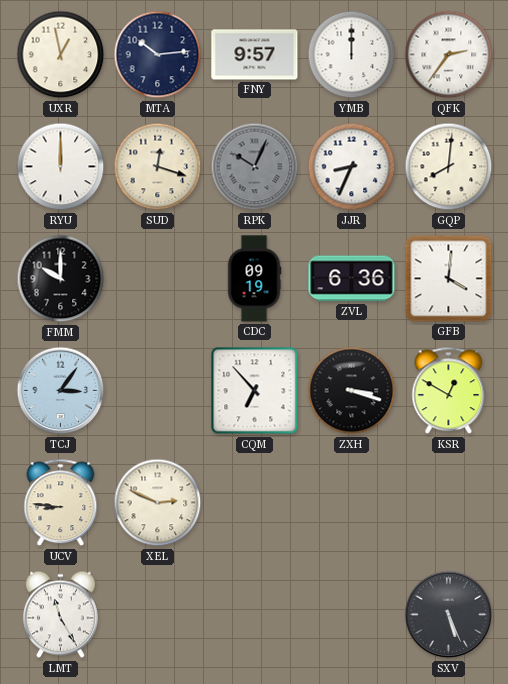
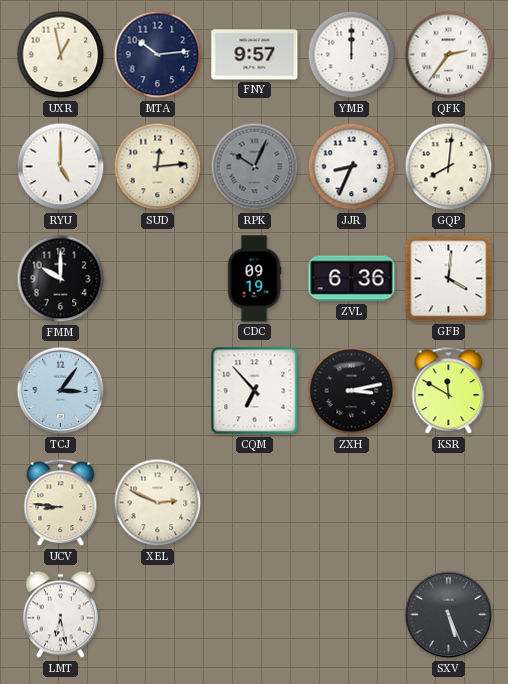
RYU: 12:00 -> 5:00
SUD: 12:18 -> 12:14
ZXH: 3:18 -> 3:13
KSR: 12:50 -> 11:50
LMT: 11:25 -> 6:28
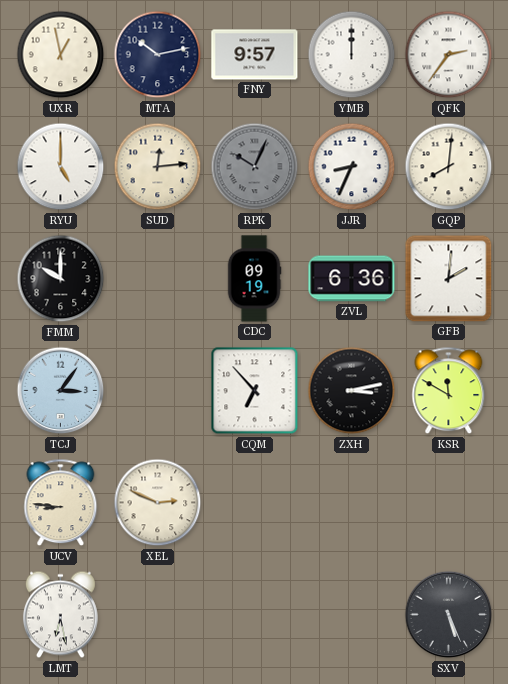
MTA: 10:14 -> 10:13
GFB: 4:01 -> 2:01
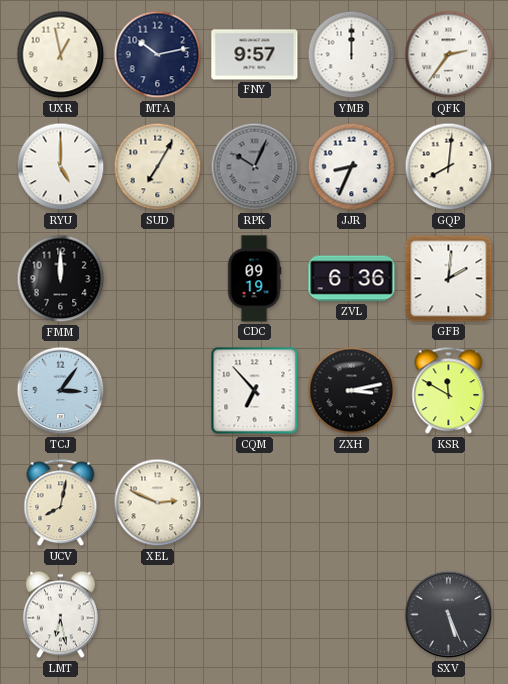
SUD: 12:14 -> 7:05
FMM: 10:00 -> 12:00
UCV: 8:46 -> 8:02
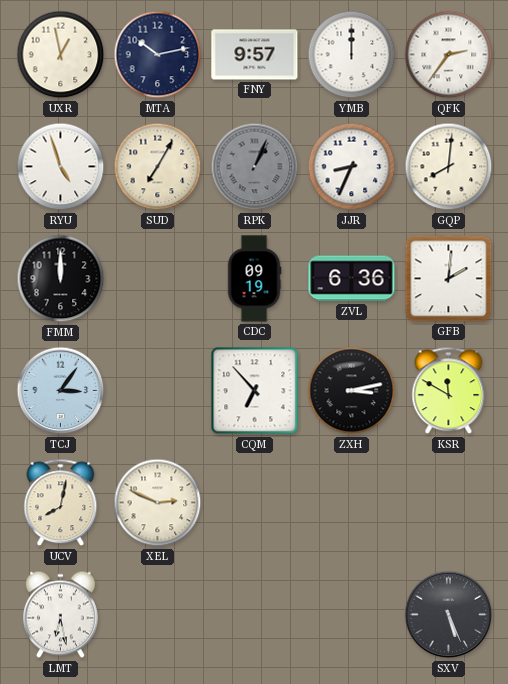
RYU: 5:00 -> 4:57
RPK: 10:04 -> 1:04
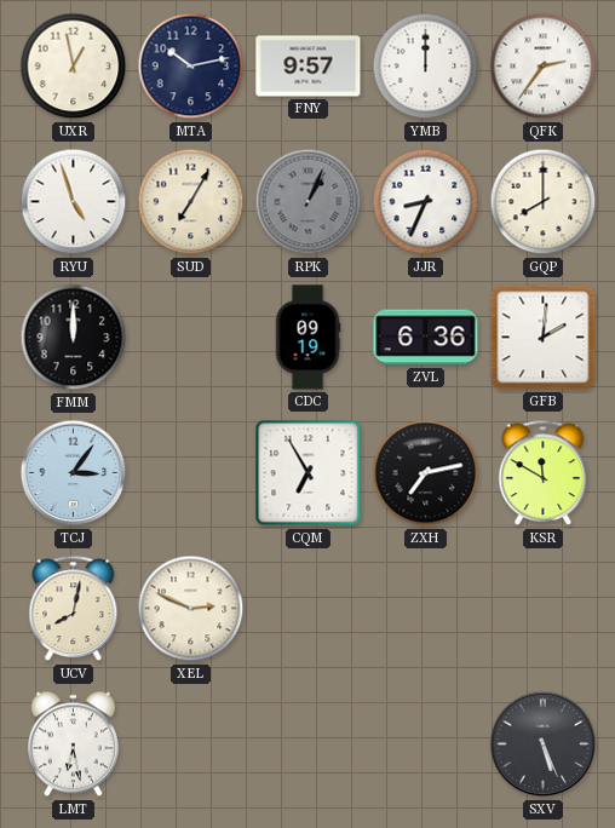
GQP: 8:01 -> 8:00
CQM: 6:53 -> 6:55
ZXH: 3:13 -> 7:13
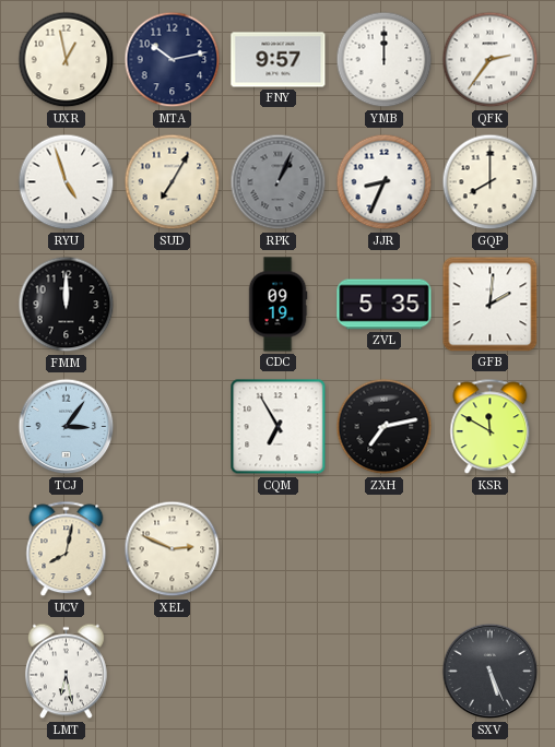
ZVL: 6:36 -> 5:35
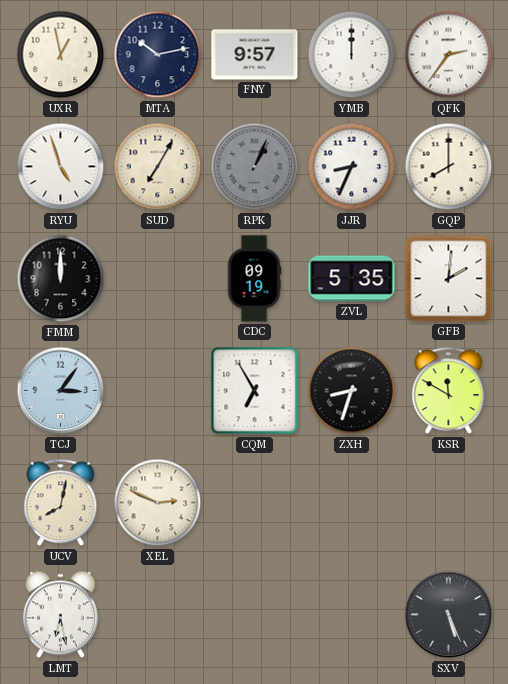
ZXH: 7:13 -> 8:33
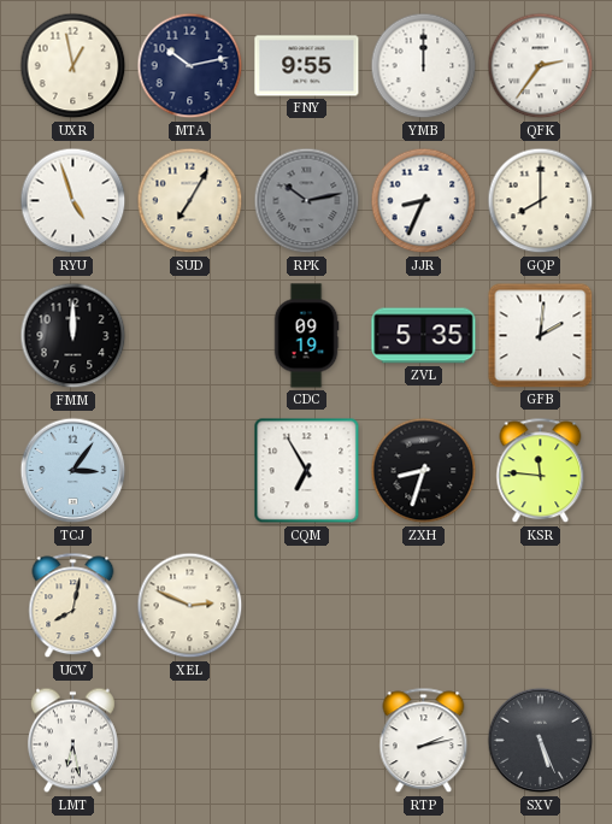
FNY: 9:57 -> 9:55
RPK: 1:04 -> 10:13
KSR: 11:50 -> 11:46
RTP: none -> 2:13
